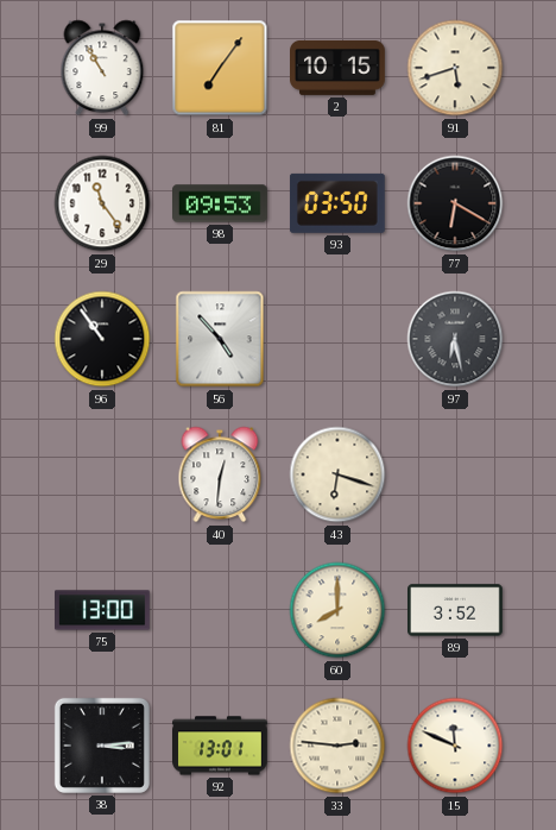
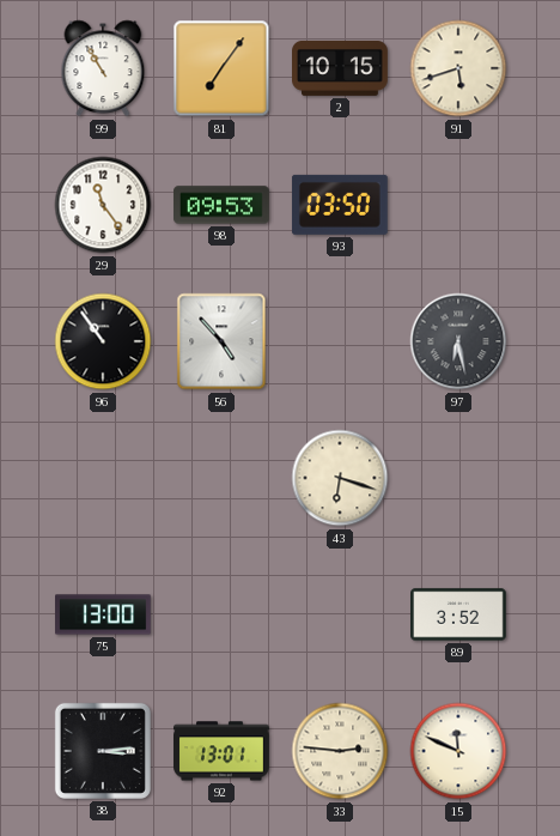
77: 6:20 -> none
40: 12:31 -> none
60: 8:00 -> none
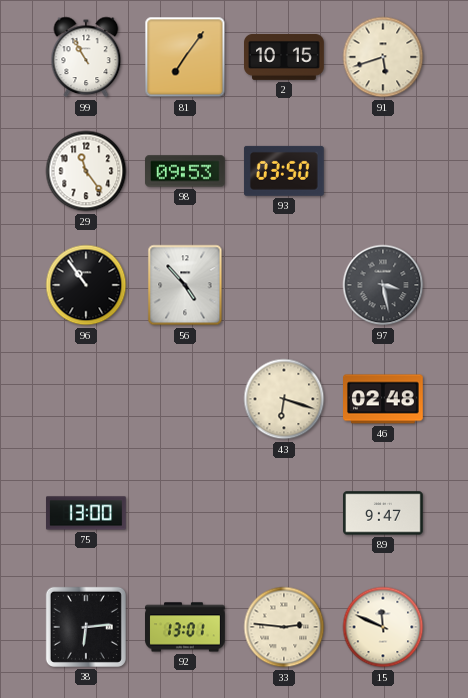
97: 6:28 -> 3:28
46: none -> 02:48
89: 3:52 -> 9:47
38: 3:14 -> 6:14
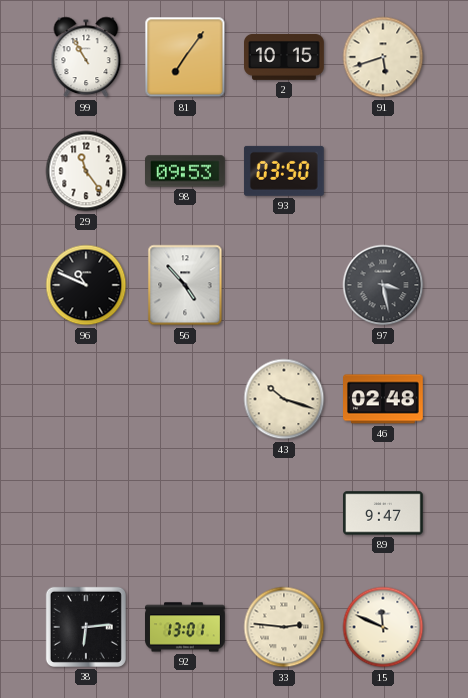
96: 10:54 -> 10:49
43: 6:18 -> 10:18
75: 13:00 -> none
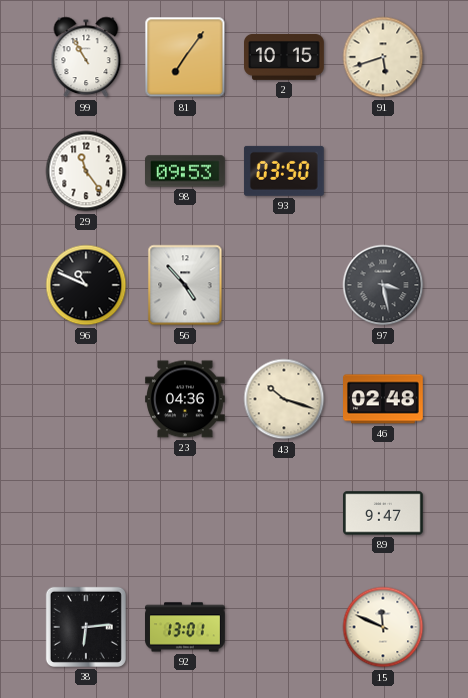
23: none -> 04:36
33: 2:46 -> none
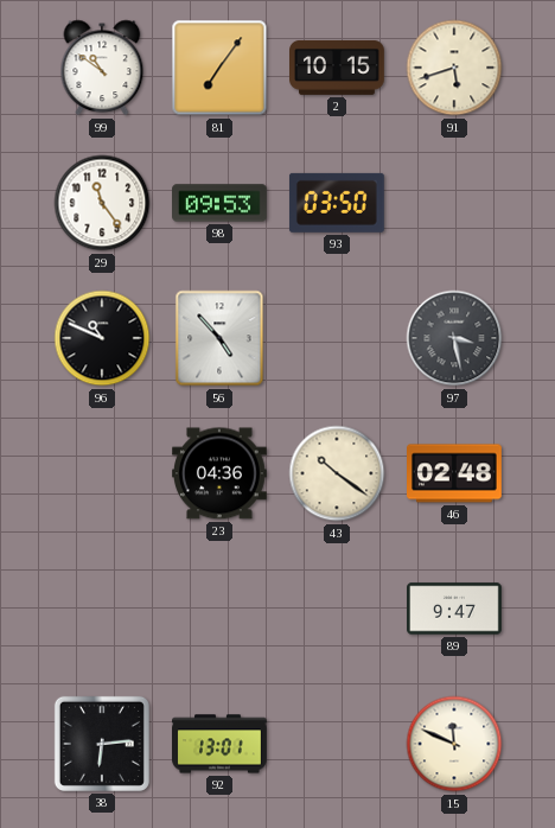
99: 10:55 -> 10:51
43: 10:18 -> 10:21
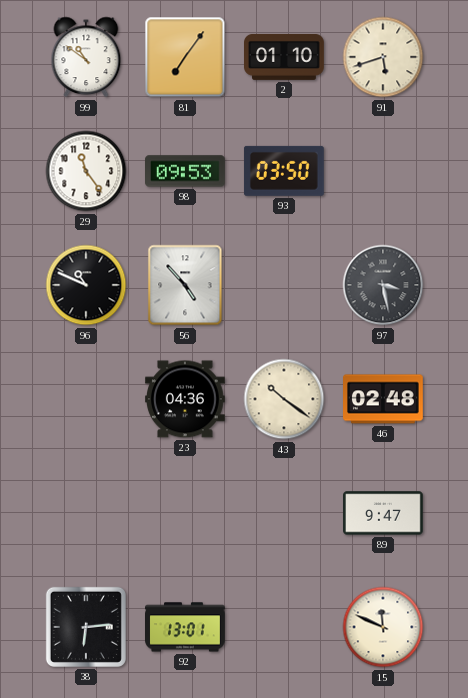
2: 10:15 -> 01:10
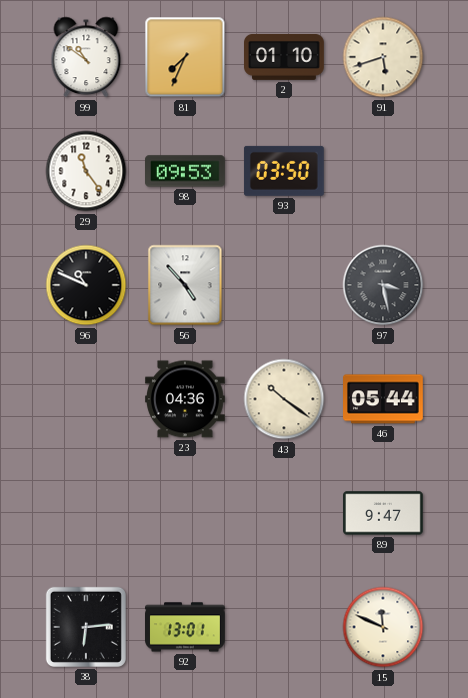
81: 7:06 -> 7:34
46: 02:48 -> 05:44
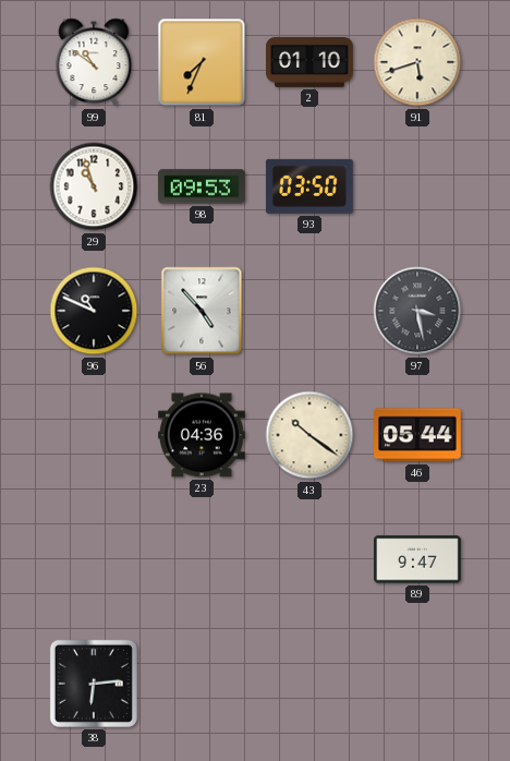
29: 11:24 -> 10:57
92: 13:01 -> none
15: 11:49 -> none
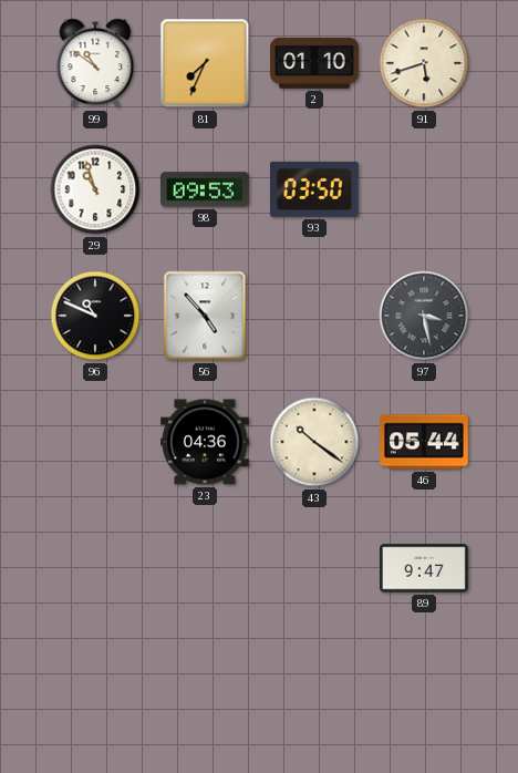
38: 6:14 -> none
